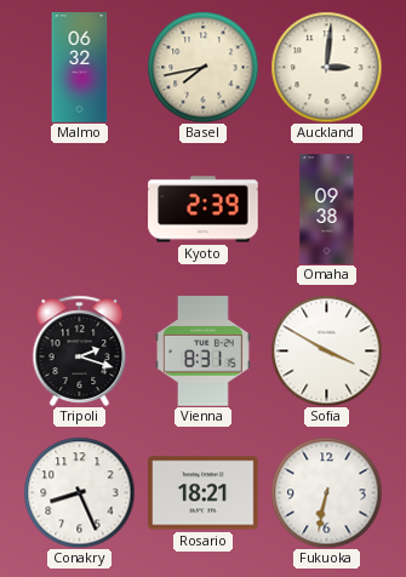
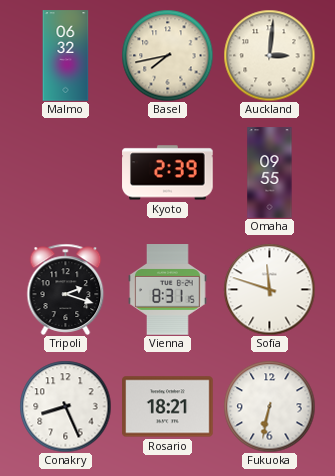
Omaha: 09:38 -> 09:55
Sofia: 3:50 -> 11:48
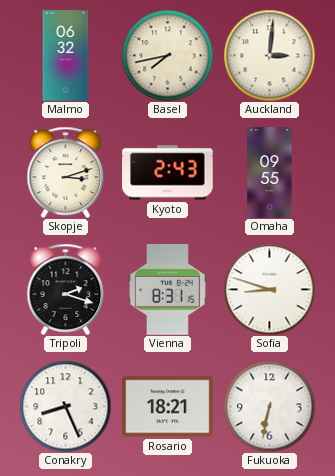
Skopje: none -> 3:12
Kyoto: 2:39 -> 2:43
Sofia: 11:48 -> 8:48
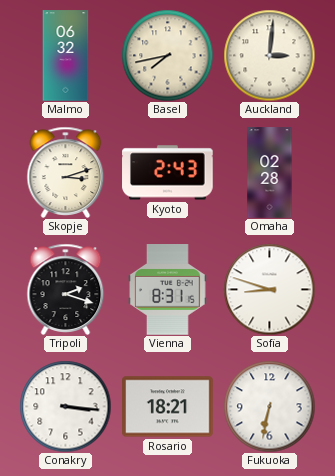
Omaha: 09:55 -> 02:28
Conakry: 8:26 -> 3:16
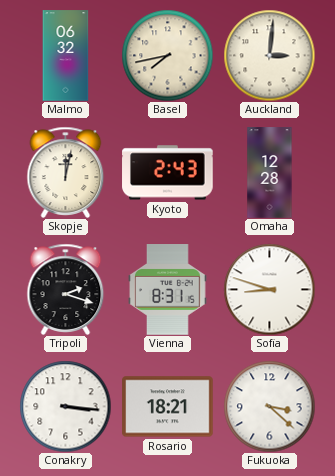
Skopje: 3:12 -> 12:02
Omaha: 02:28 -> 12:28
Fukuoka: 6:32 -> 3:22
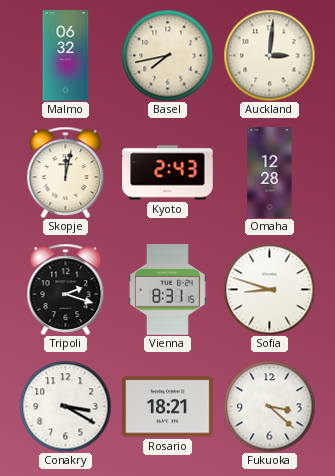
Conakry: 3:16 -> 3:20
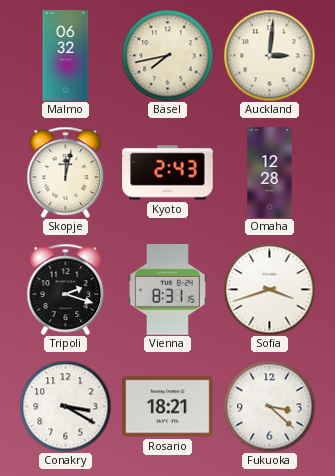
Sofia: 8:48 -> 3:42
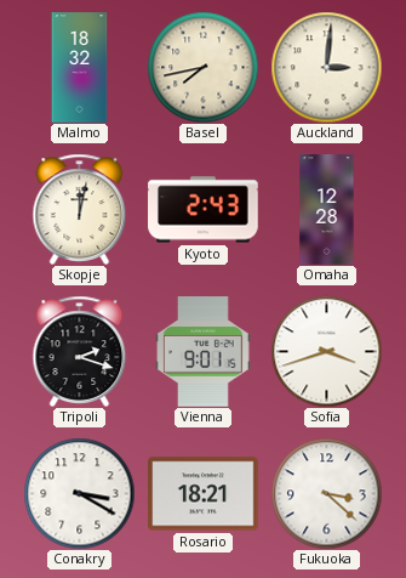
Malmo: 06:32 -> 18:32
Vienna: 8:31 -> 9:01
